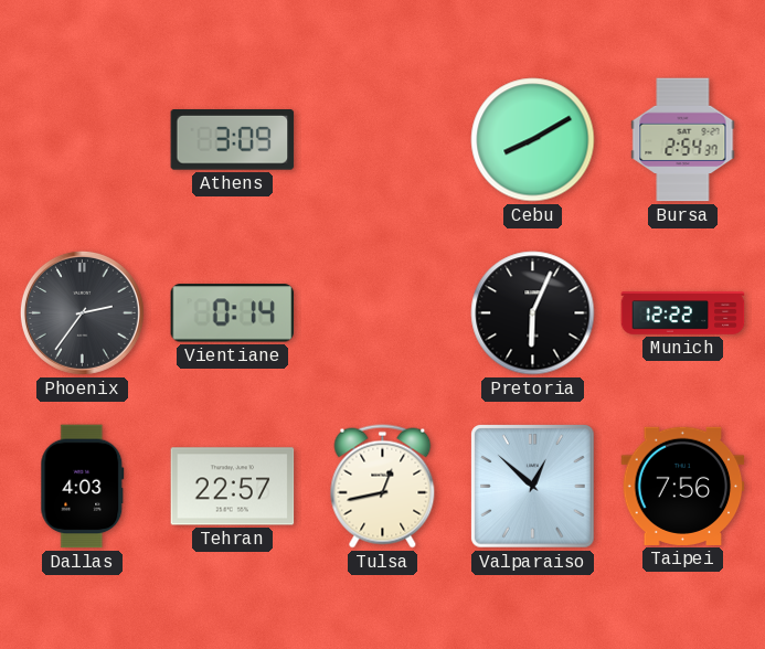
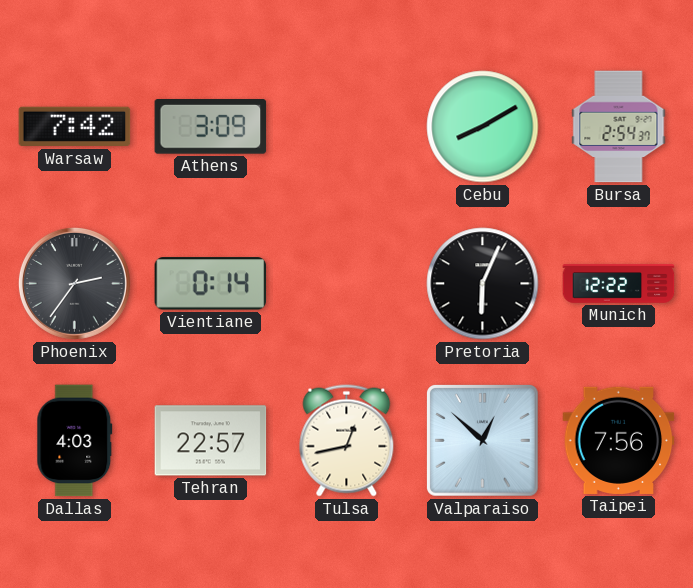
Warsaw: none -> 7:42
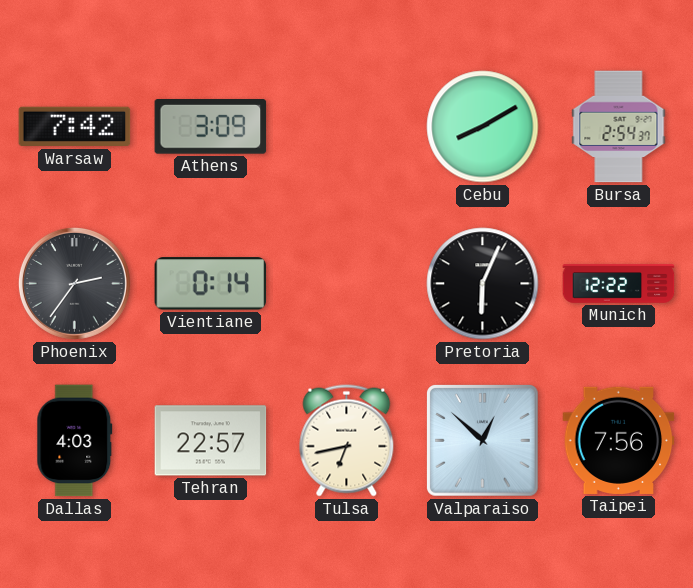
Tulsa: 12:43 -> 6:43
